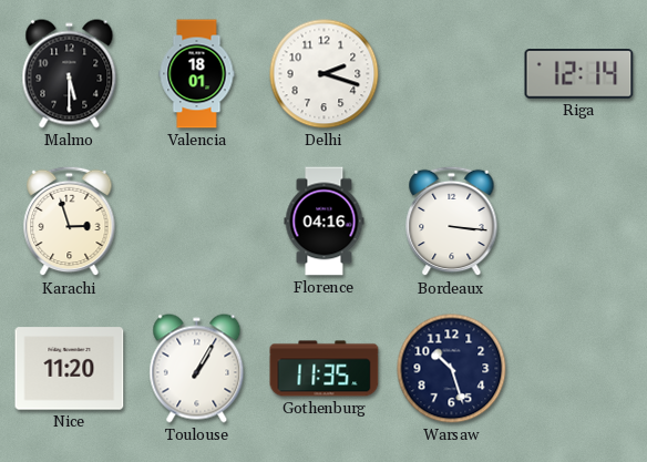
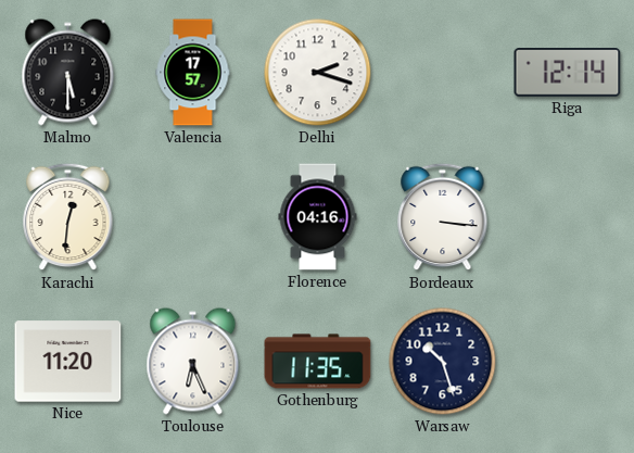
Valencia: 18:01 -> 17:57
Karachi: 2:57 -> 12:31
Toulouse: 1:05 -> 6:26
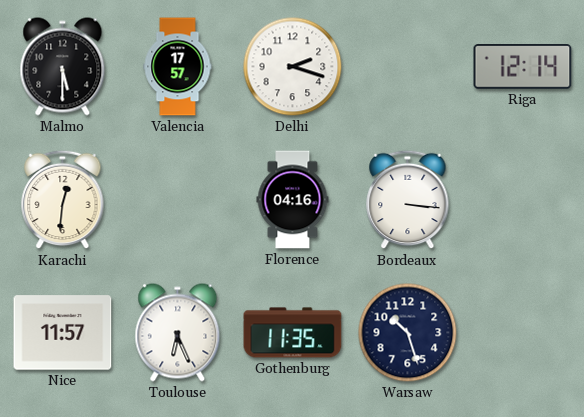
Nice: 11:20 -> 11:57
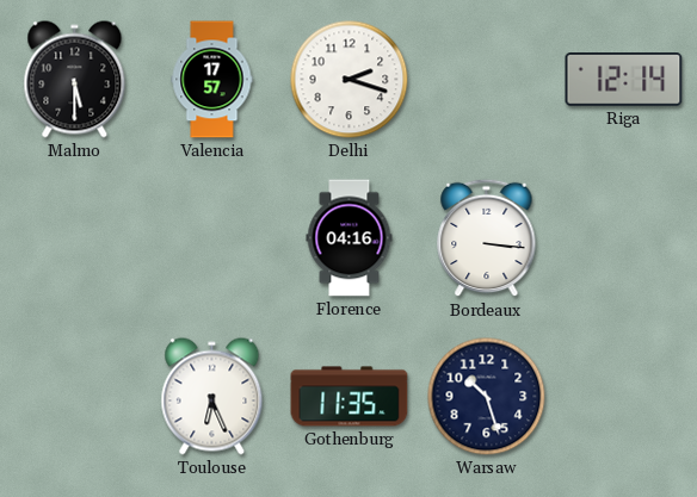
Karachi: 12:31 -> none
Nice: 11:57 -> none
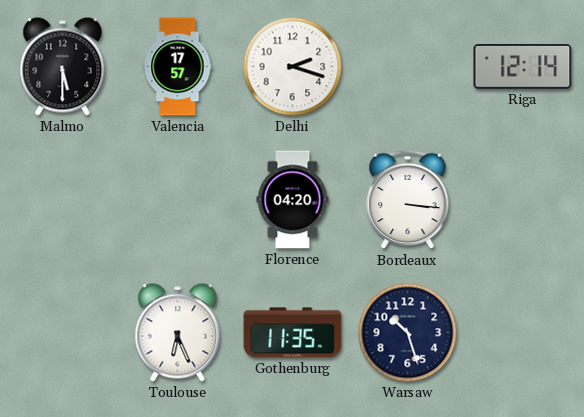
Florence: 04:16 -> 04:20
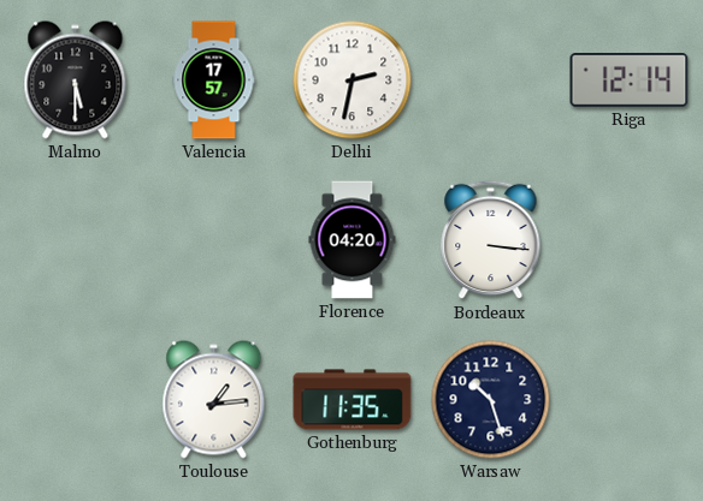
Delhi: 2:18 -> 2:32
Toulouse: 6:26 -> 1:14
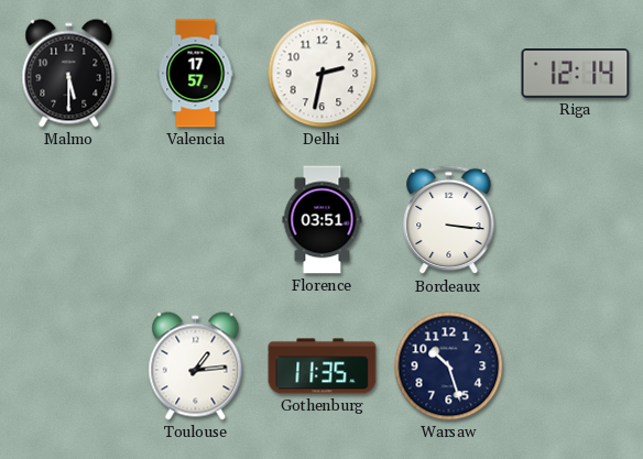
Florence: 04:20 -> 03:51
